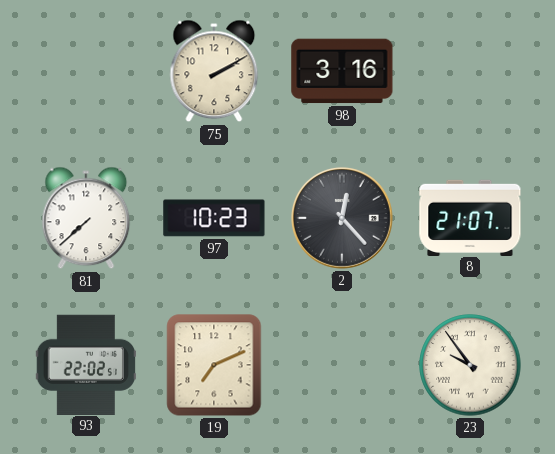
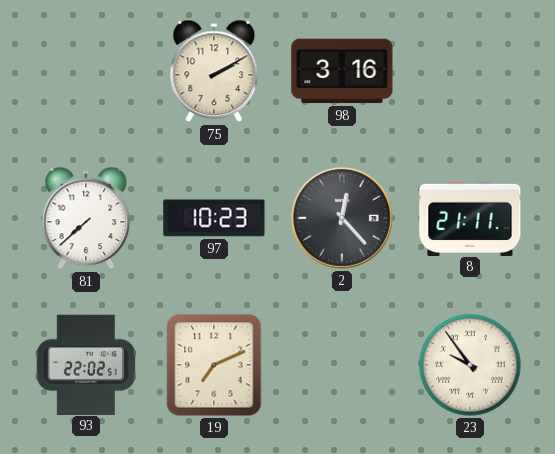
8: 21:07 -> 21:11
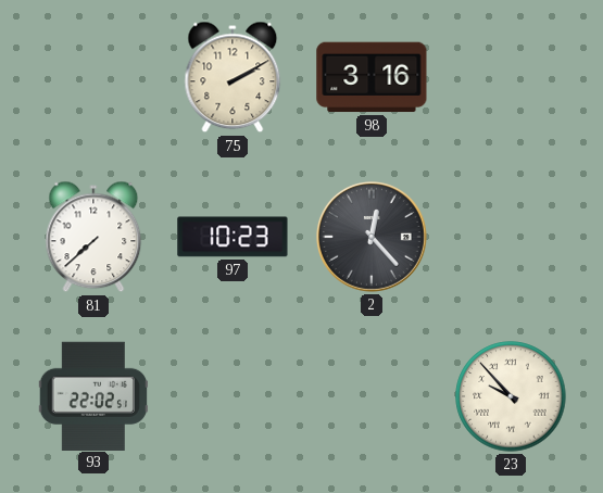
8: 21:11 -> none
19: 7:11 -> none
23: 9:54 -> 9:53
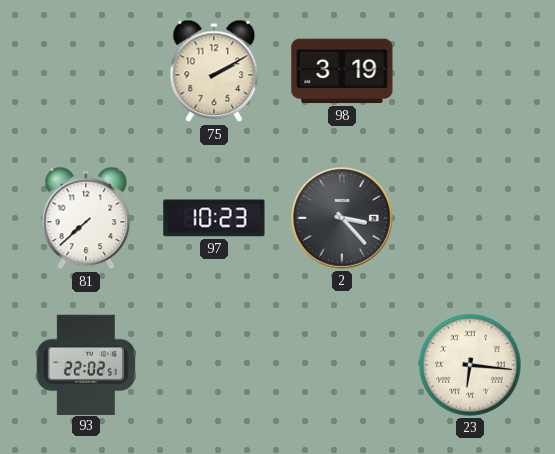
98: 3:16 -> 3:19
2: 12:23 -> 3:23
23: 9:53 -> 6:16
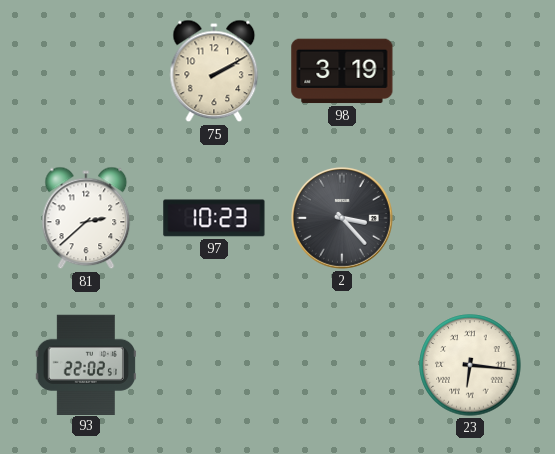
81: 7:38 -> 2:38
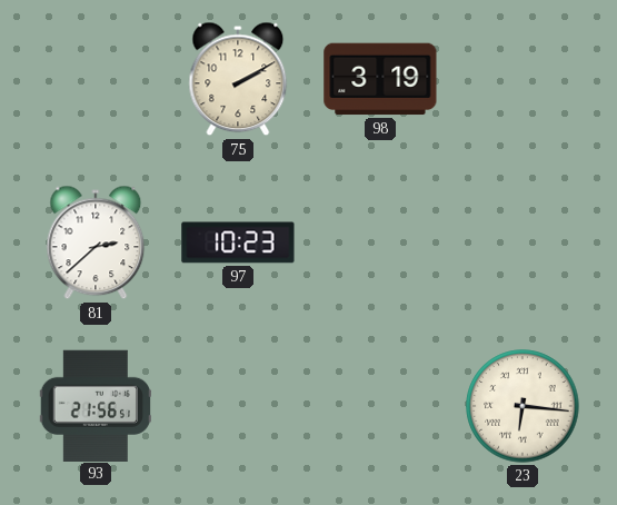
2: 3:23 -> none
93: 22:02 -> 21:56
